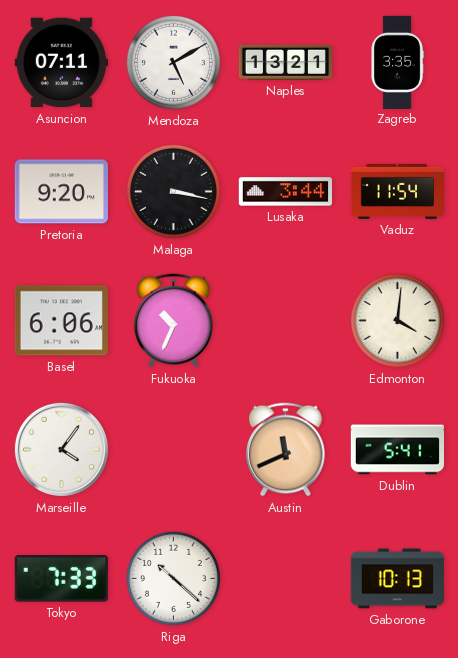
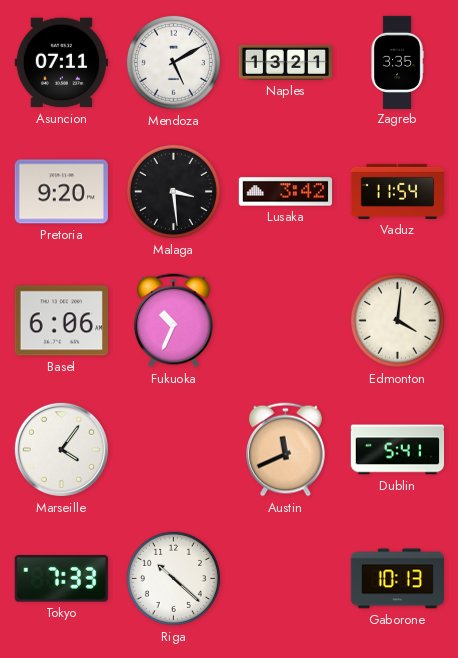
Malaga: 3:17 -> 3:29
Lusaka: 3:44 -> 3:42
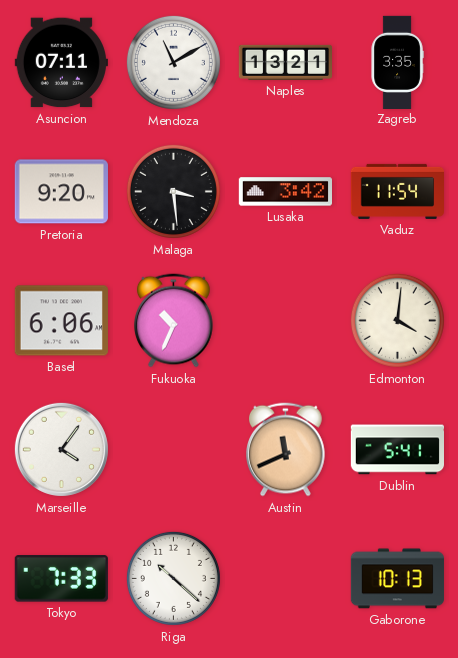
Mendoza: 5:10 -> 11:10
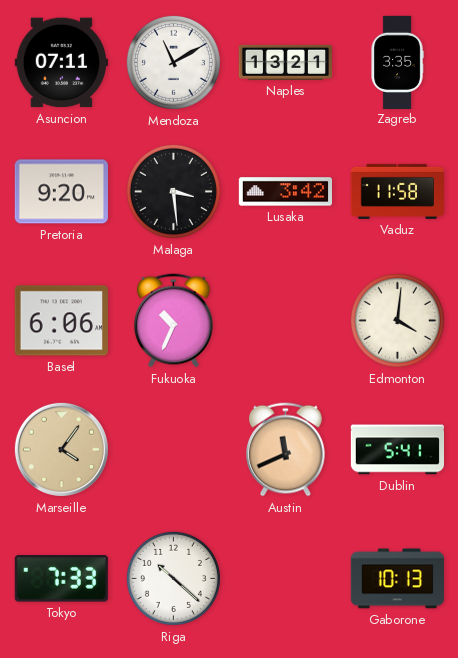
Vaduz: 11:54 -> 11:58
Marseille dial: white -> champagne
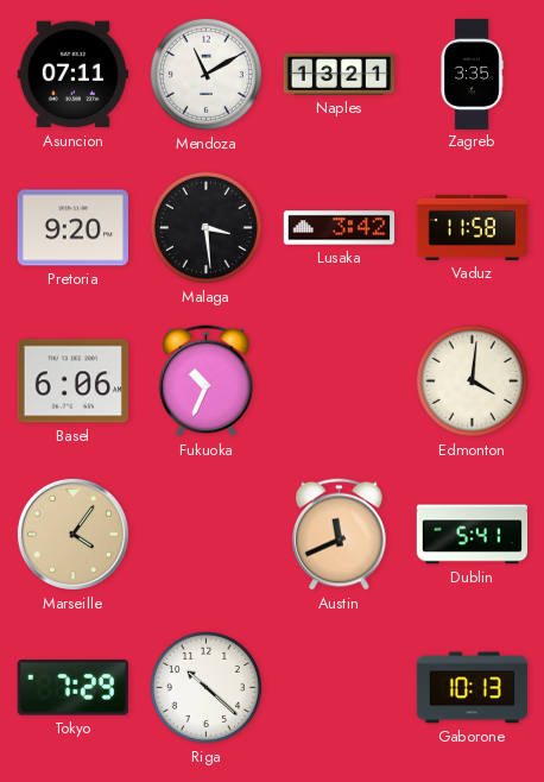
Tokyo: 7:33 -> 7:29
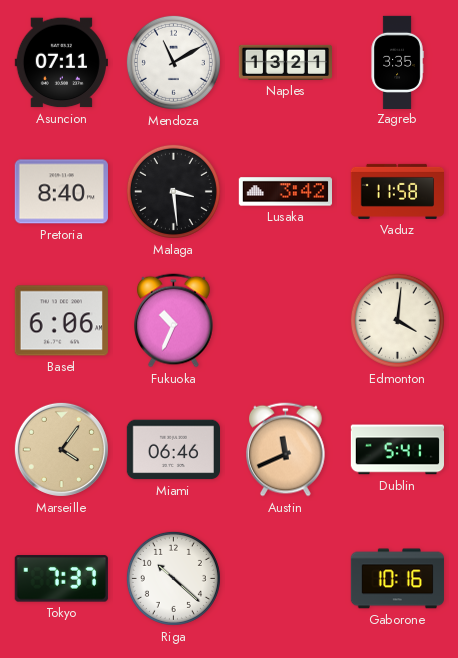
Pretoria: 9:20 -> 8:40
Miami: none -> 06:46
Tokyo: 7:29 -> 7:37
Gaborone: 10:13 -> 10:16
